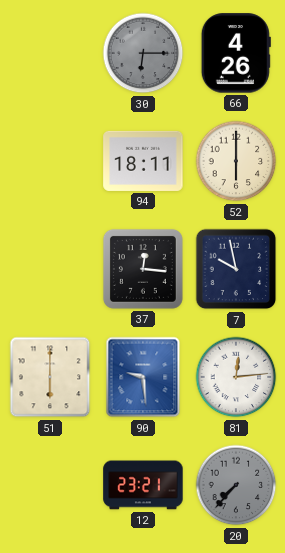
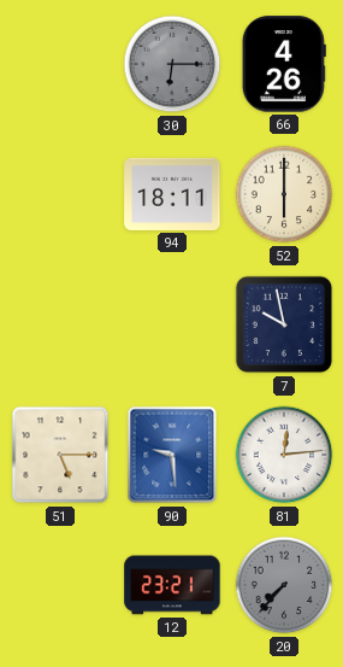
37: 12:16 -> none
51: 6:00 -> 5:15
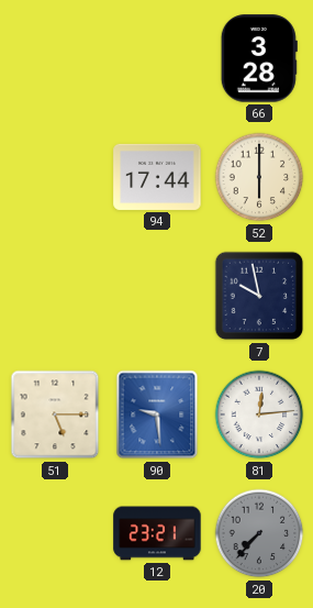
30: 6:15 -> none
66: 4:26 -> 3:28
94: 18:11 -> 17:44
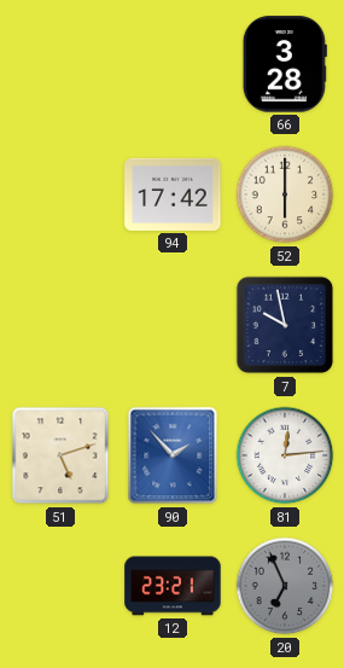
94: 17:44 -> 17:42
51: 5:15 -> 5:12
90: 9:29 -> 1:53
20: 7:37 -> 6:56
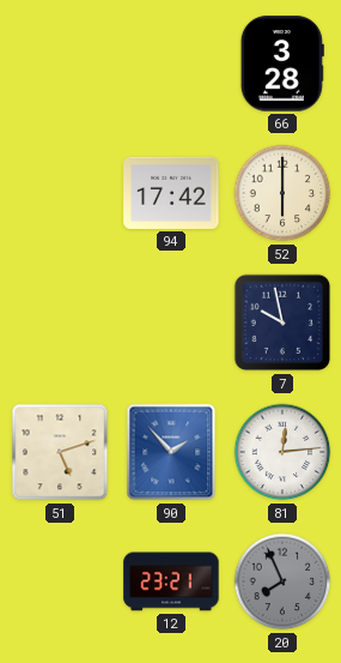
20: 6:56 -> 7:56
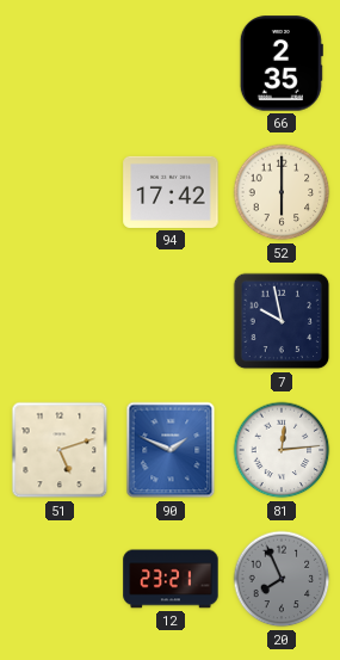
66: 3:28 -> 2:35
90: 1:53 -> 1:49
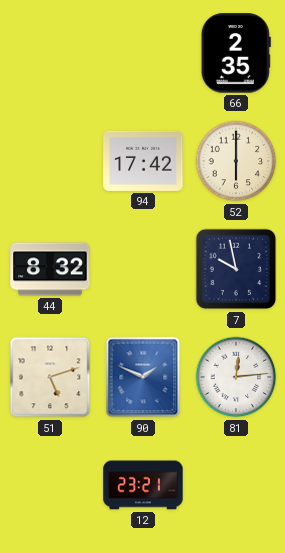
44: none -> 8:32
20: 7:56 -> none
